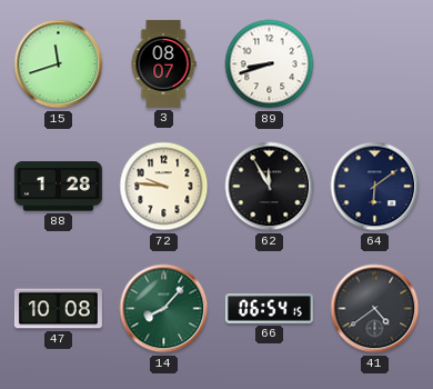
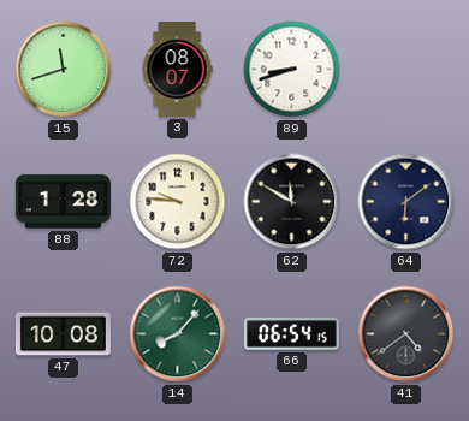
62: 11:55 -> 11:50
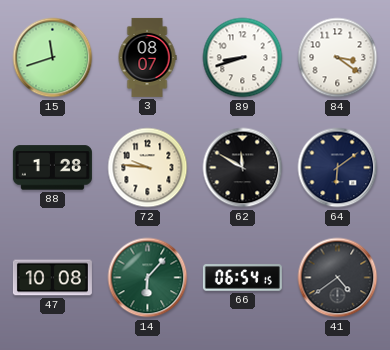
84: none -> 3:21
14: 8:07 -> 6:07
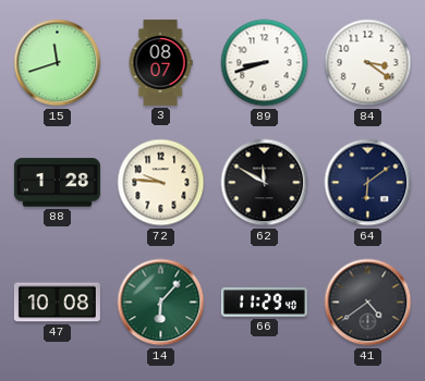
66: 06:54 -> 11:29
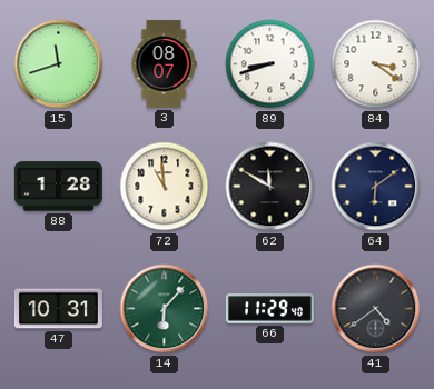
72: 9:46 -> 10:59
47: 10:08 -> 10:31
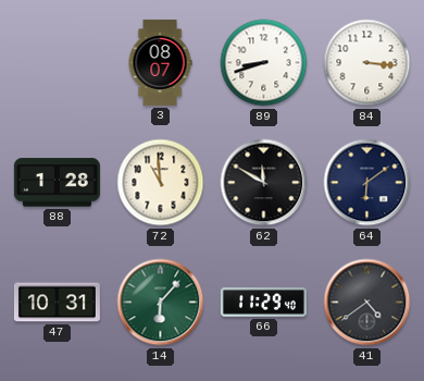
15: 11:42 -> none
84: 3:21 -> 3:16
